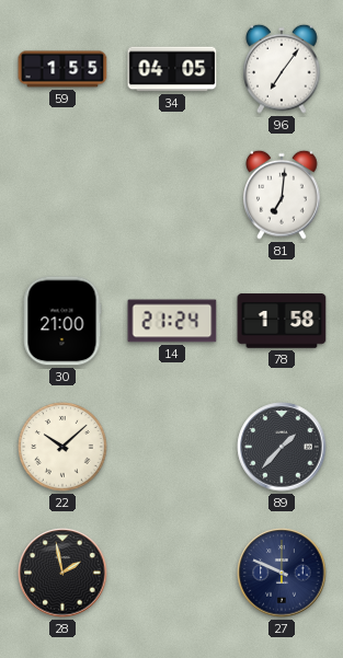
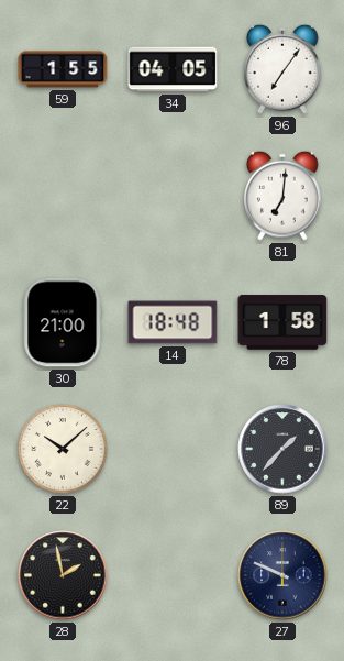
14: 21:24 -> 18:48
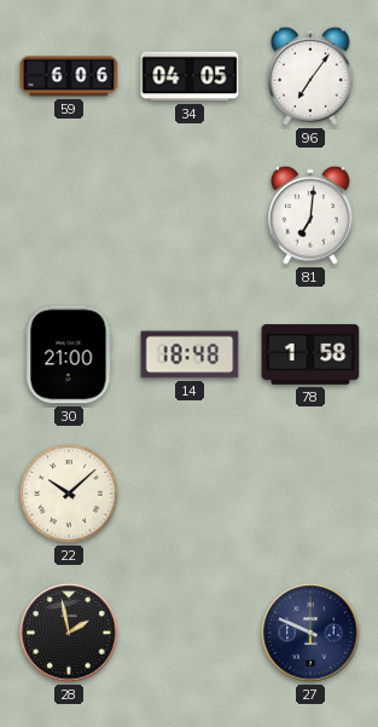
59: 1:55 -> 6:06
89: 1:37 -> none
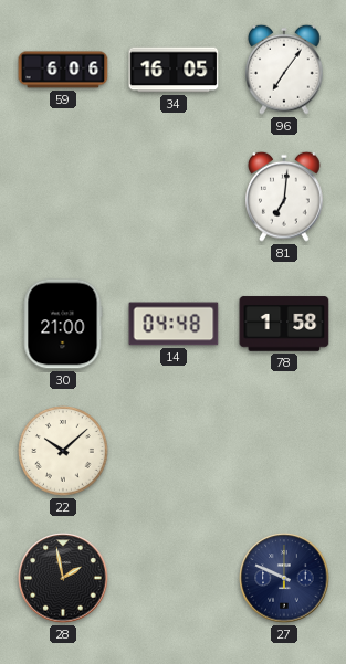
34: 04:05 -> 16:05
14: 18:48 -> 04:48
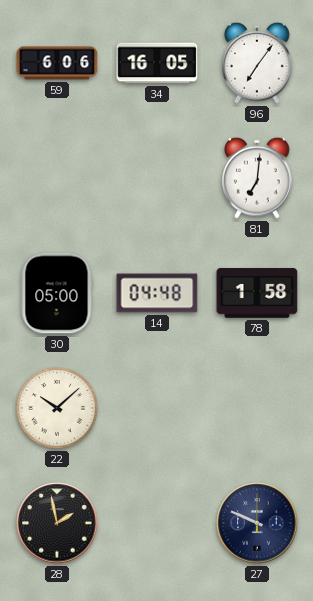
30: 21:00 -> 05:00
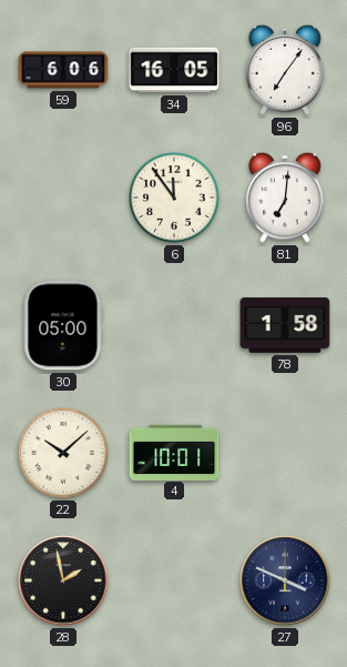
6: none -> 11:54
14: 04:48 -> none
4: none -> 10:01
27: 9:49 -> 3:49
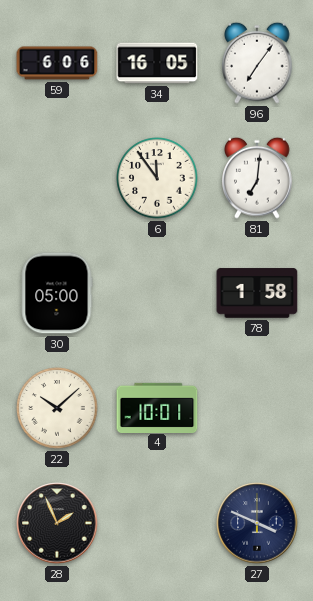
28: 1:58 -> 1:56
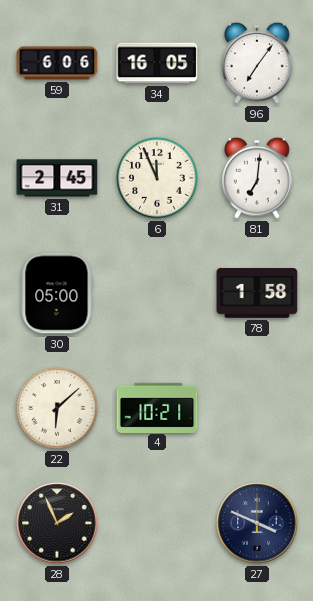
31: none -> 2:45
6: 11:54 -> 11:56
22: 10:08 -> 6:08
4: 10:01 -> 10:21
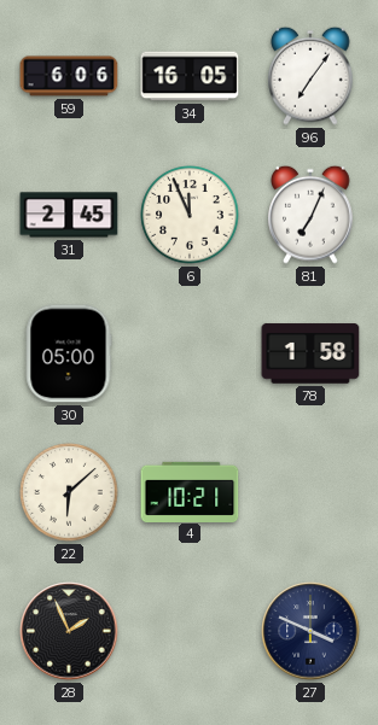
81: 7:01 -> 7:04
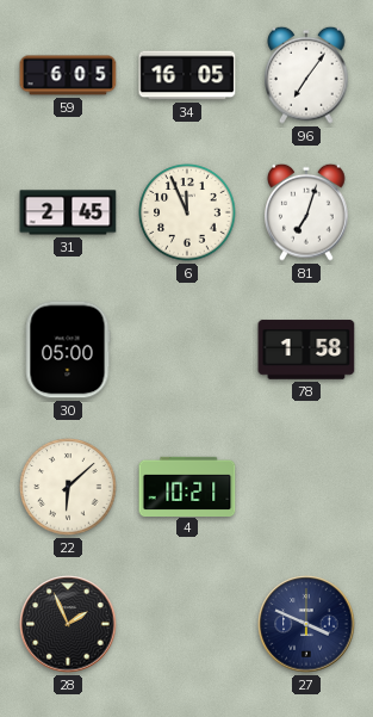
59: 6:06 -> 6:05
81: 7:04 -> 7:03
